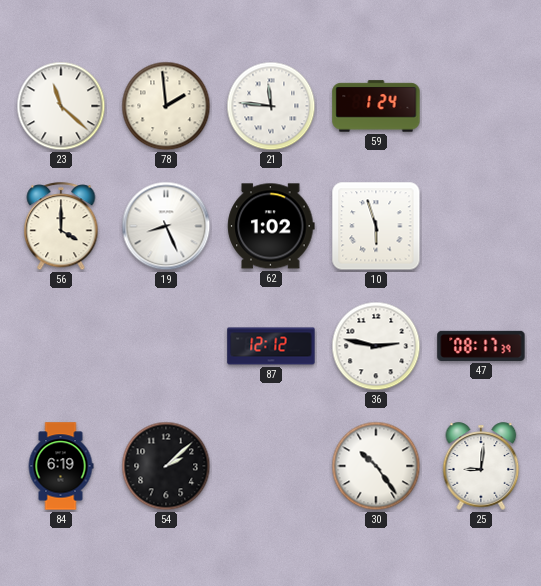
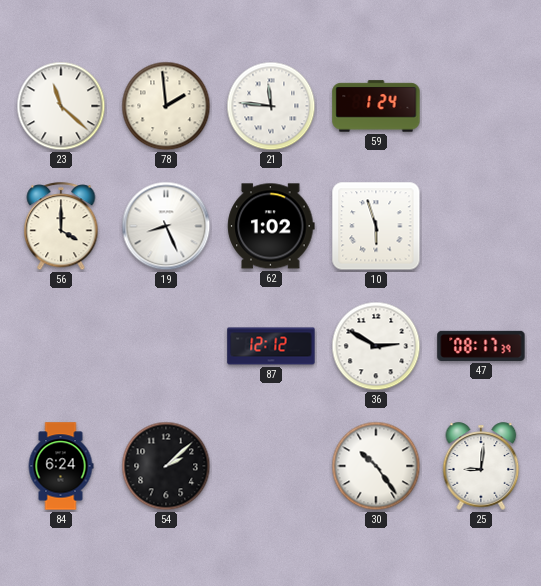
36: 2:47 -> 2:50
84: 6:19 -> 6:24
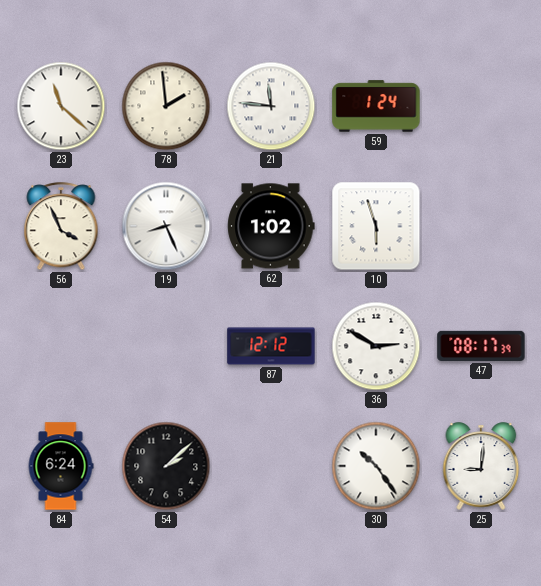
56: 4:00 -> 3:56
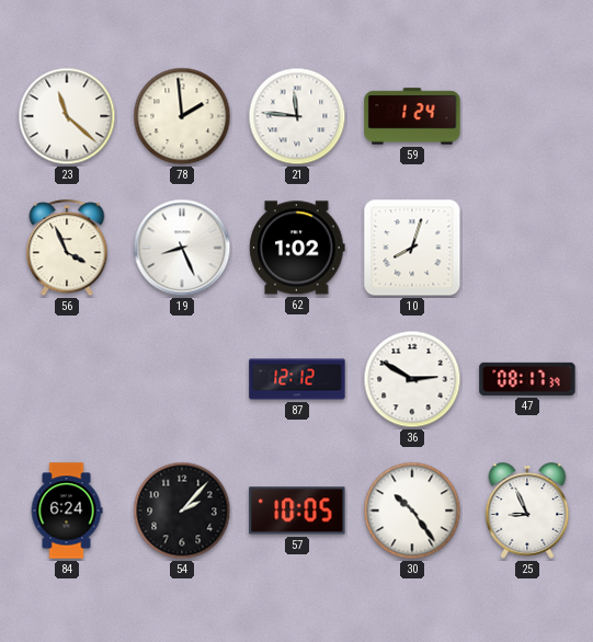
10: 5:57 -> 8:03
54: 2:08 -> 2:07
57: none -> 10:05
25: 9:01 -> 8:56
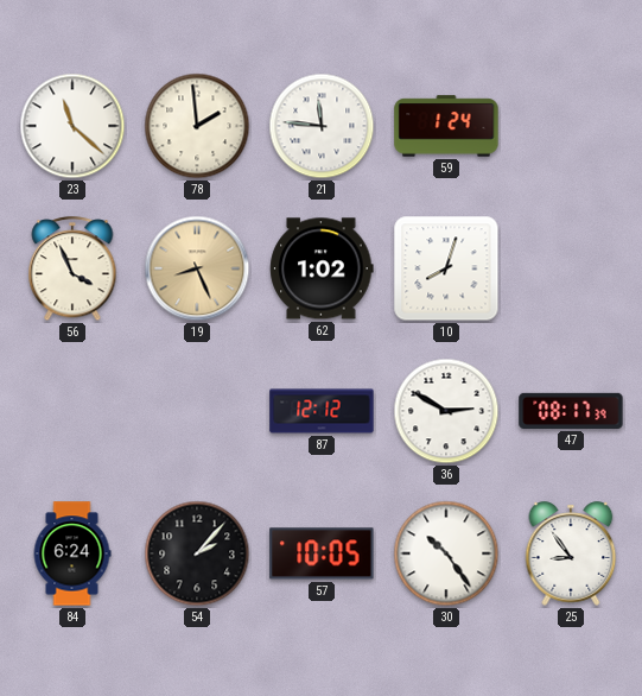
19 dial: white -> champagne
25: 8:56 -> 8:54
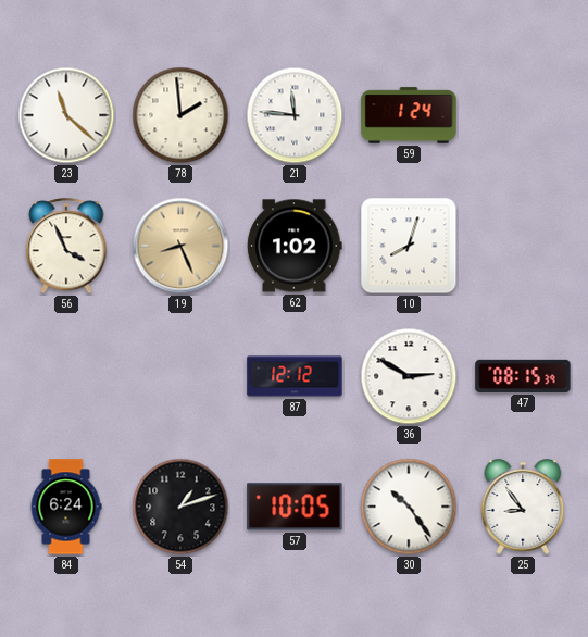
47: 08:17 -> 08:15
54: 2:07 -> 1:12
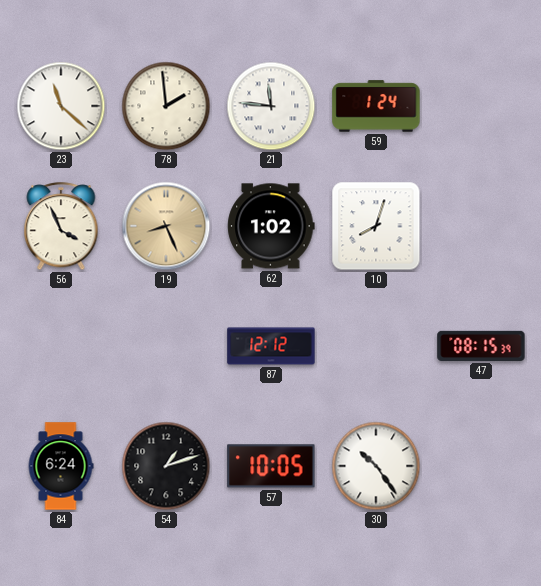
36: 2:50 -> none
25: 8:54 -> none
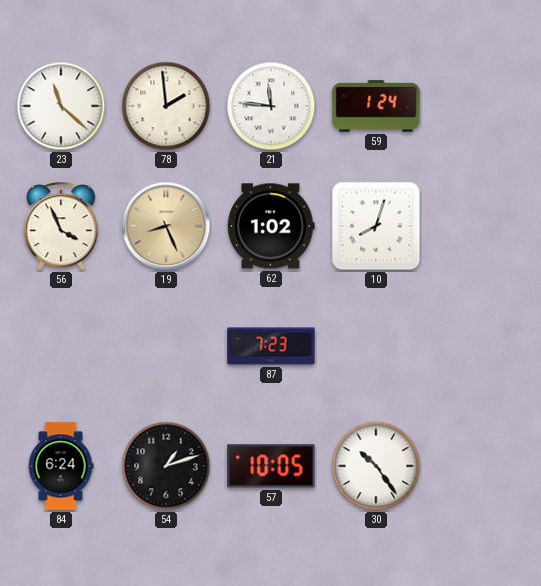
87: 12:12 -> 7:23
47: 08:15 -> none
